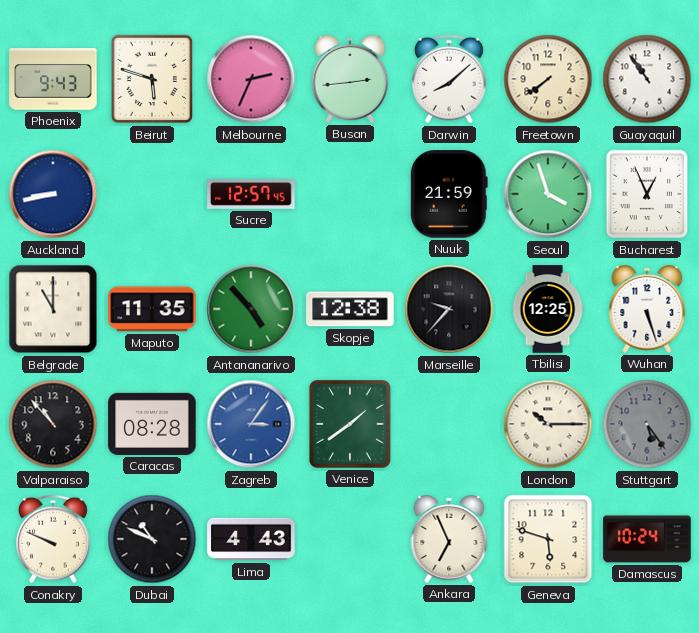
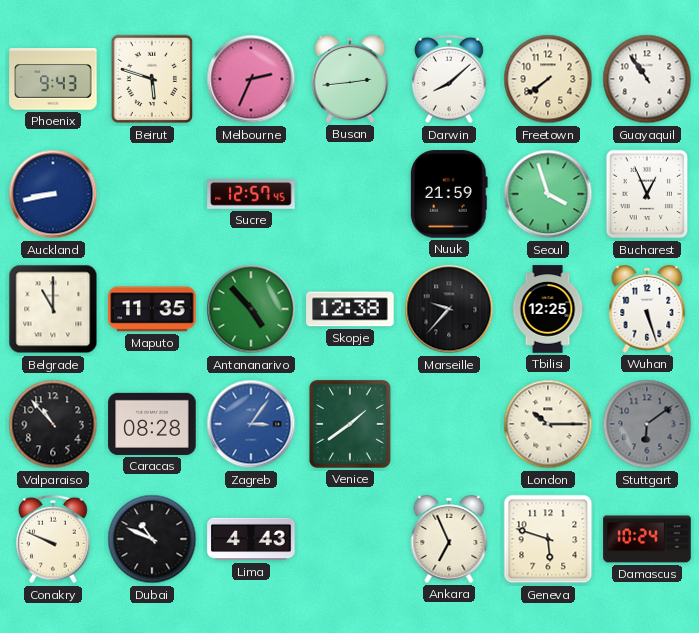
Stuttgart: 5:24 -> 6:09
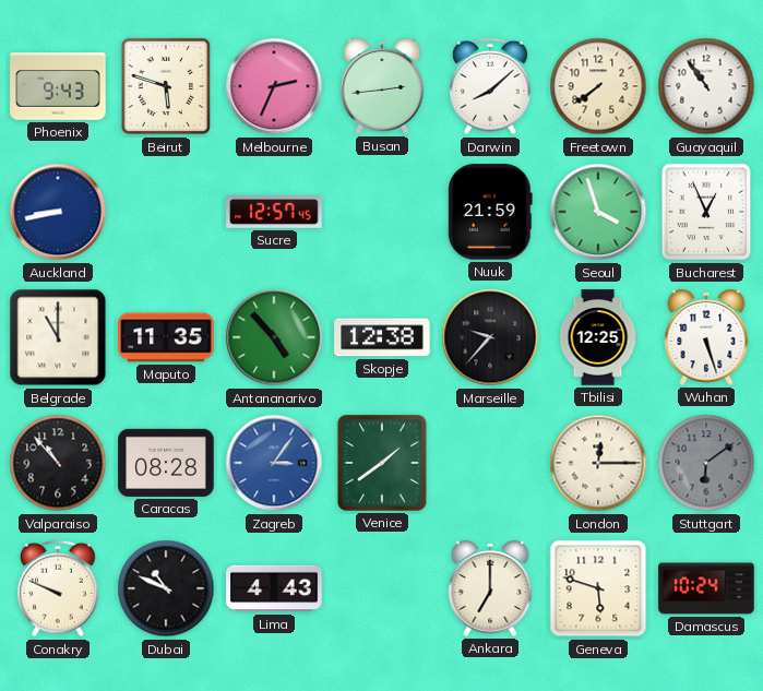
London: 10:15 -> 12:15
Ankara: 6:56 -> 7:00
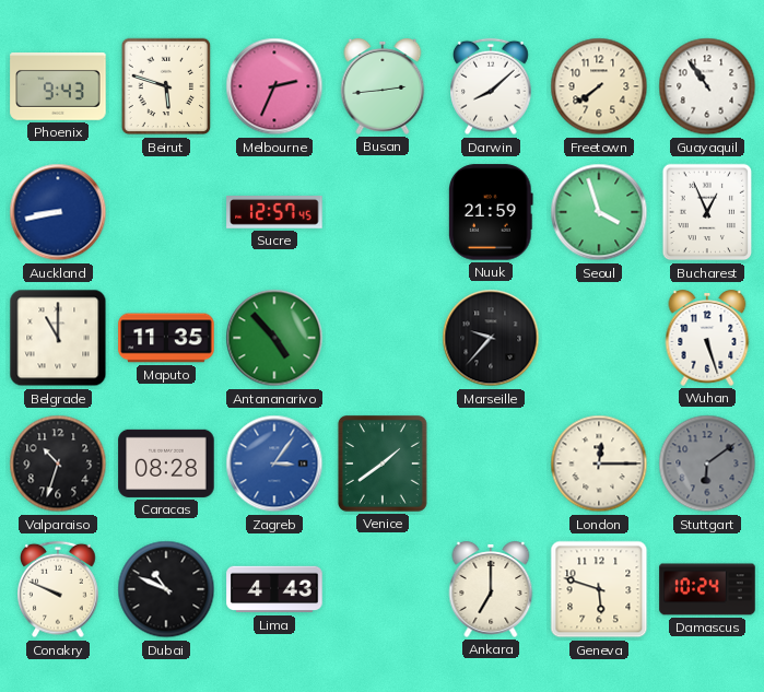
Skopje: 12:38 -> none
Tbilisi: 12:25 -> none
Valparaiso: 10:53 -> 10:33
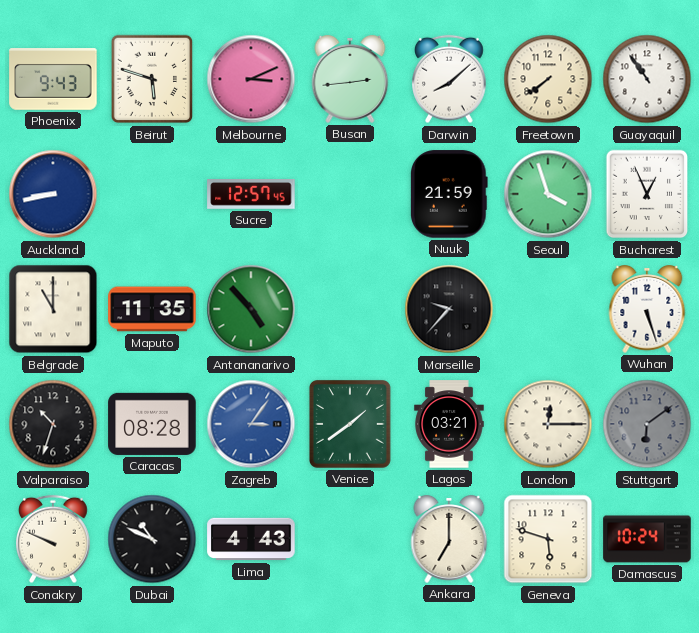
Melbourne: 2:34 -> 3:11
Lagos: none -> 03:21
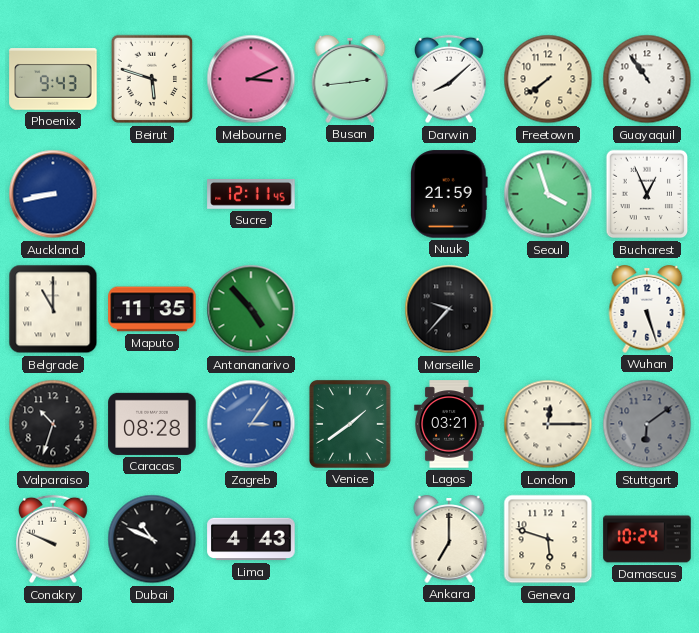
Sucre: 12:57 -> 12:11
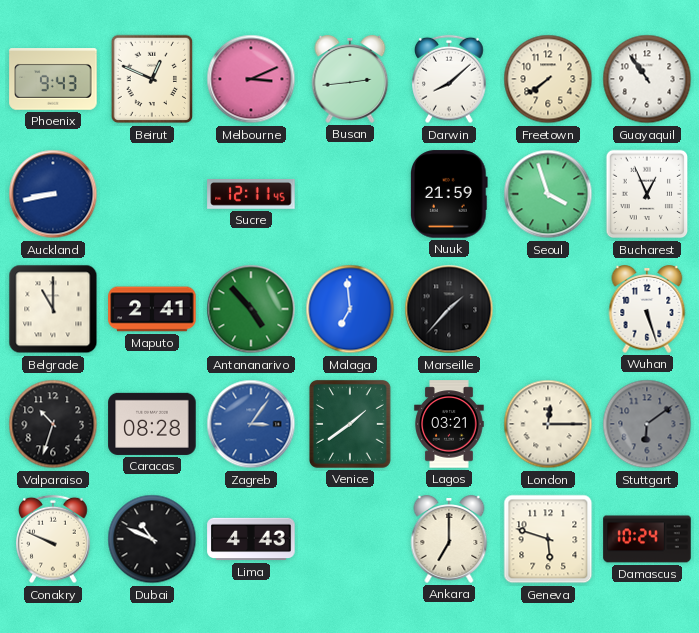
Beirut: 5:48 -> 12:49
Maputo: 11:35 -> 2:41
Malaga: none -> 6:59
Marseille: 9:37 -> 1:37
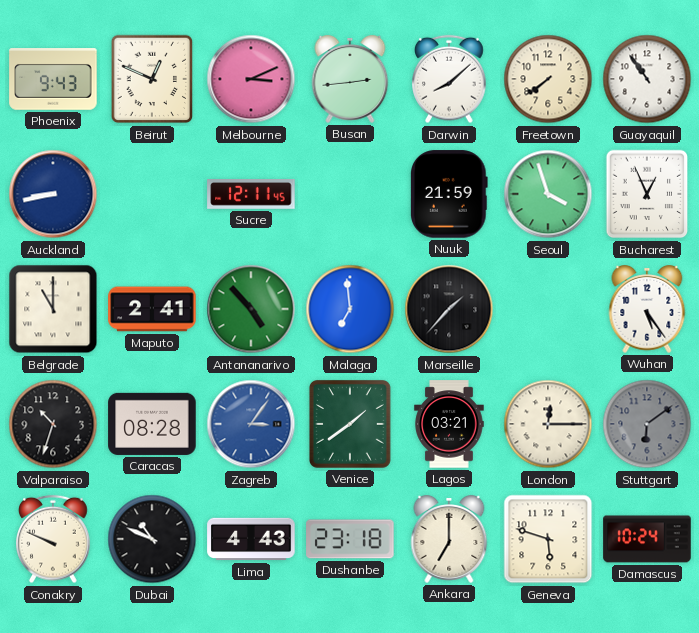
Wuhan: 5:27 -> 5:24
Dushanbe: none -> 23:18
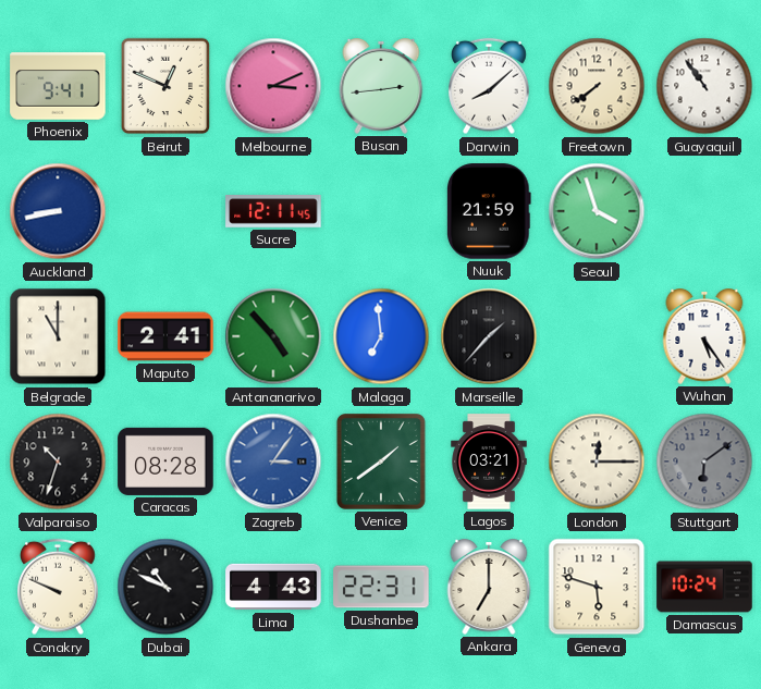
Phoenix: 9:43 -> 9:41
Bucharest: 12:56 -> none
Dushanbe: 23:18 -> 22:31
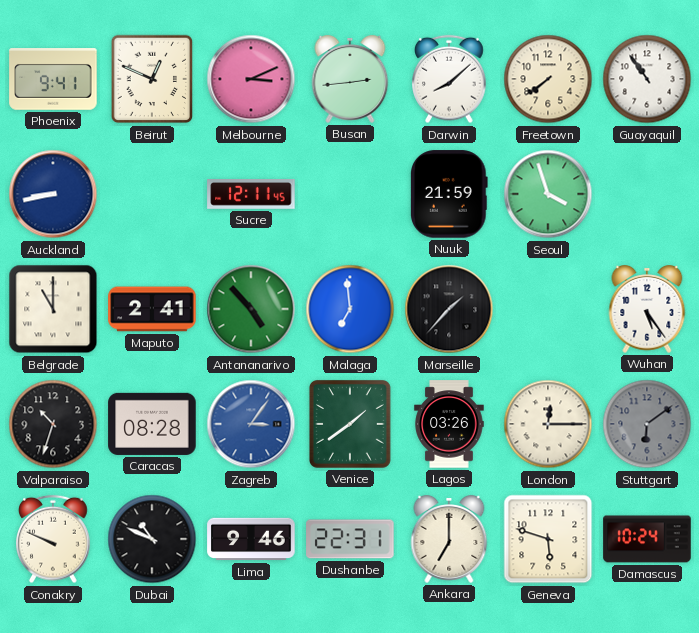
Lagos: 03:21 -> 03:26
Lima: 4:43 -> 9:46
